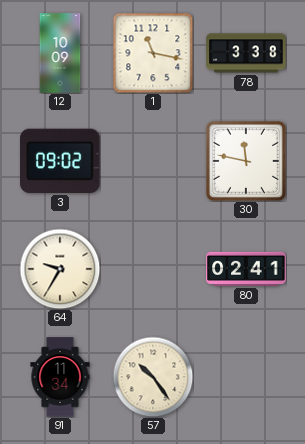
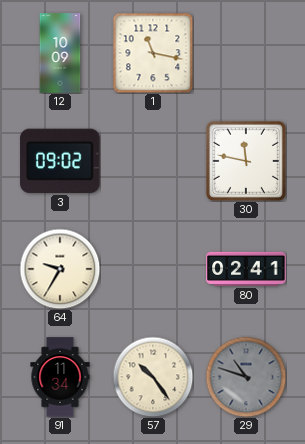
78: 3:38 -> none
29: none -> 10:48
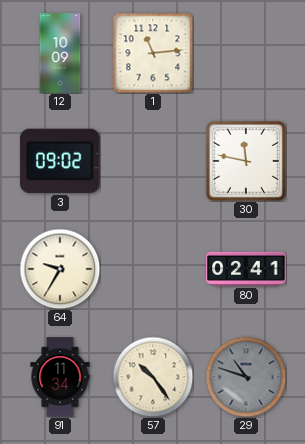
1: 11:17 -> 11:14
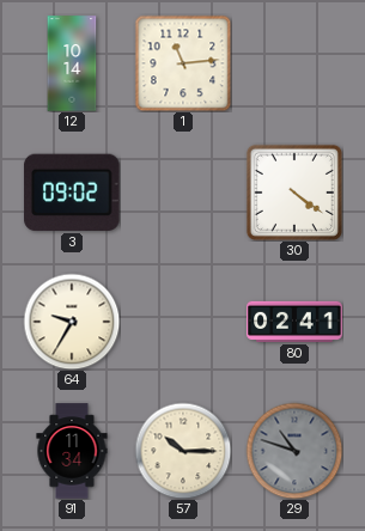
12: 10:09 -> 10:14
30: 11:47 -> 4:21
57: 10:24 -> 10:15
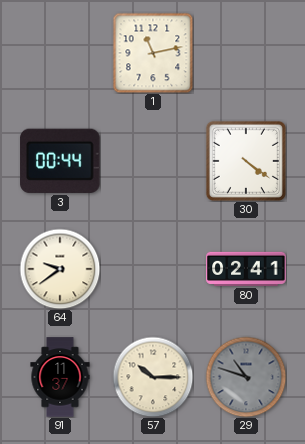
12: 10:14 -> none
1: 11:14 -> 11:13
3: 09:02 -> 00:44
64: 9:35 -> 9:39
91: 11:34 -> 11:37
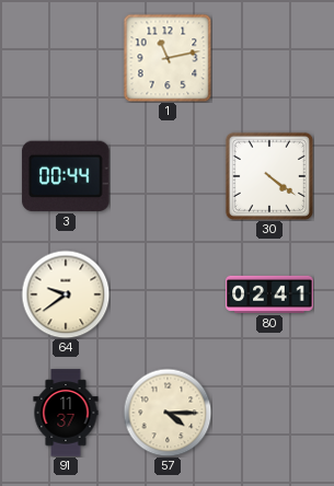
57: 10:15 -> 4:15
29: 10:48 -> none
